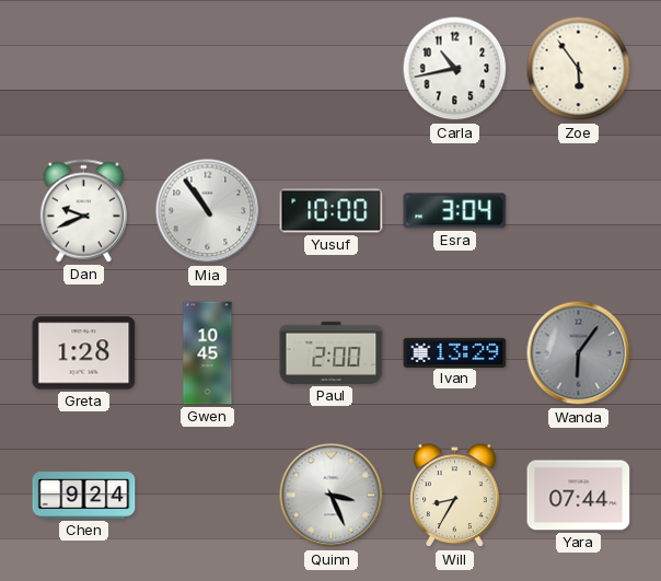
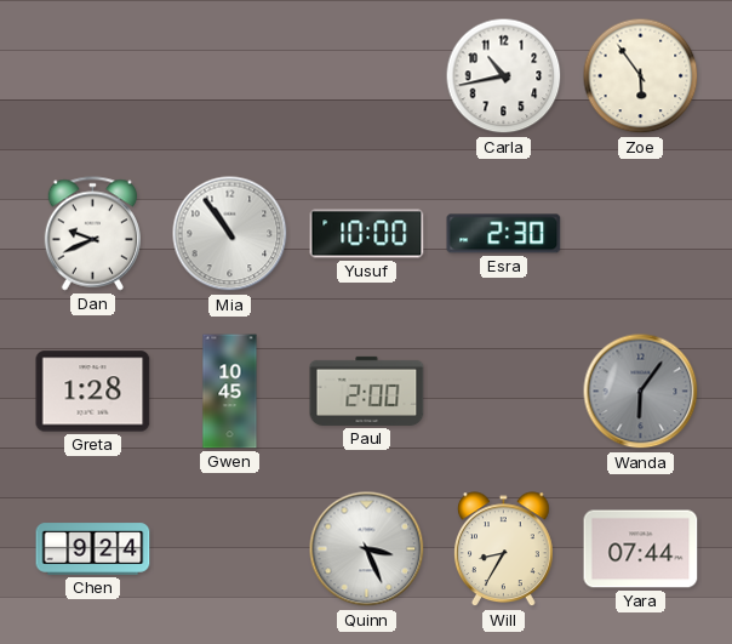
Esra: 3:04 -> 2:30
Ivan: 13:29 -> none
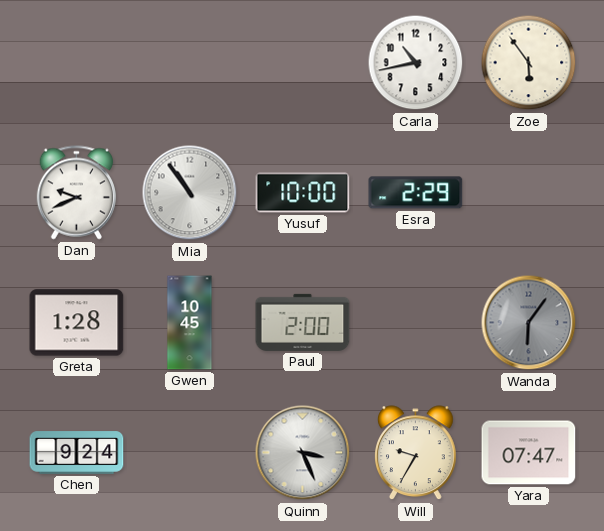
Esra: 2:30 -> 2:29
Will: 8:35 -> 9:35
Yara: 07:44 -> 07:47
